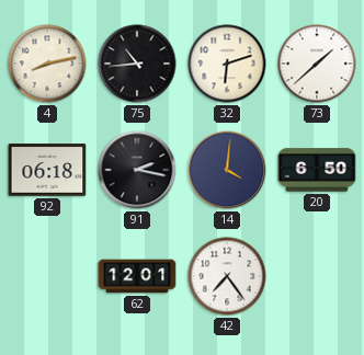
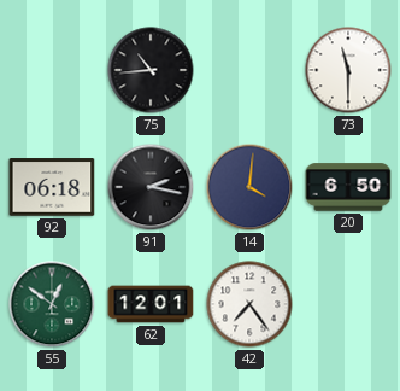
4: 8:13 -> none
32: 6:12 -> none
73: 1:38 -> 11:30
55: none -> 12:51
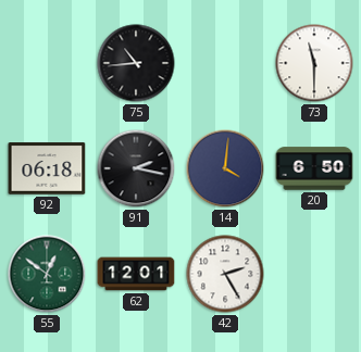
42: 7:24 -> 2:25
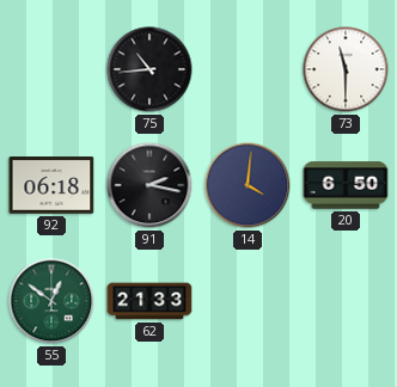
62: 12:01 -> 21:33
42: 2:25 -> none
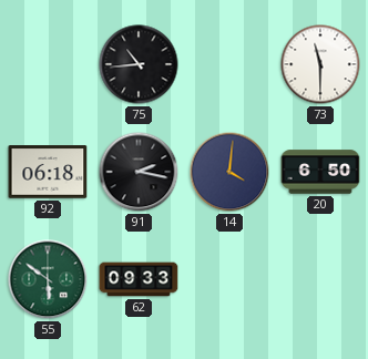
55: 12:51 -> 5:51
62: 21:33 -> 09:33
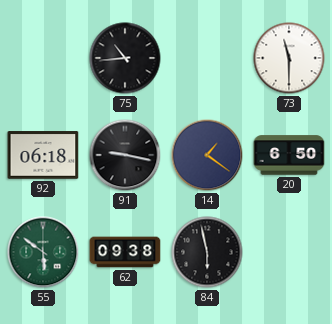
91: 2:17 -> 9:17
14: 4:01 -> 1:21
62: 09:33 -> 09:38
84: none -> 5:58
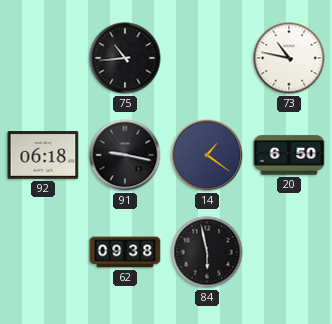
73: 11:30 -> 10:47
55: 5:51 -> none
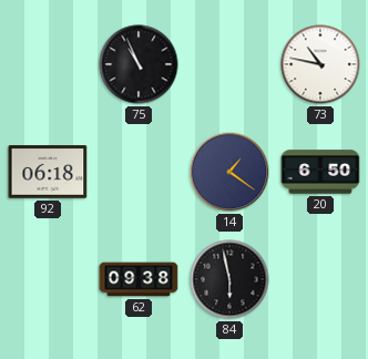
75: 10:44 -> 10:56
91: 9:17 -> none
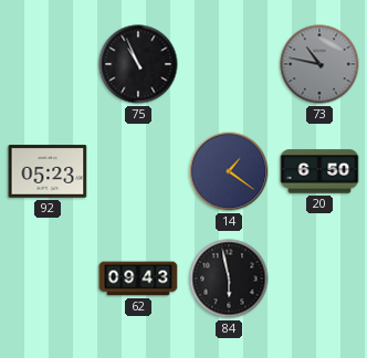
73 dial: white -> grey
92: 06:18 -> 05:23
62: 09:38 -> 09:43
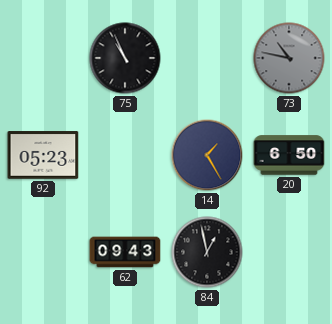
14: 1:21 -> 1:25
84: 5:58 -> 12:58
